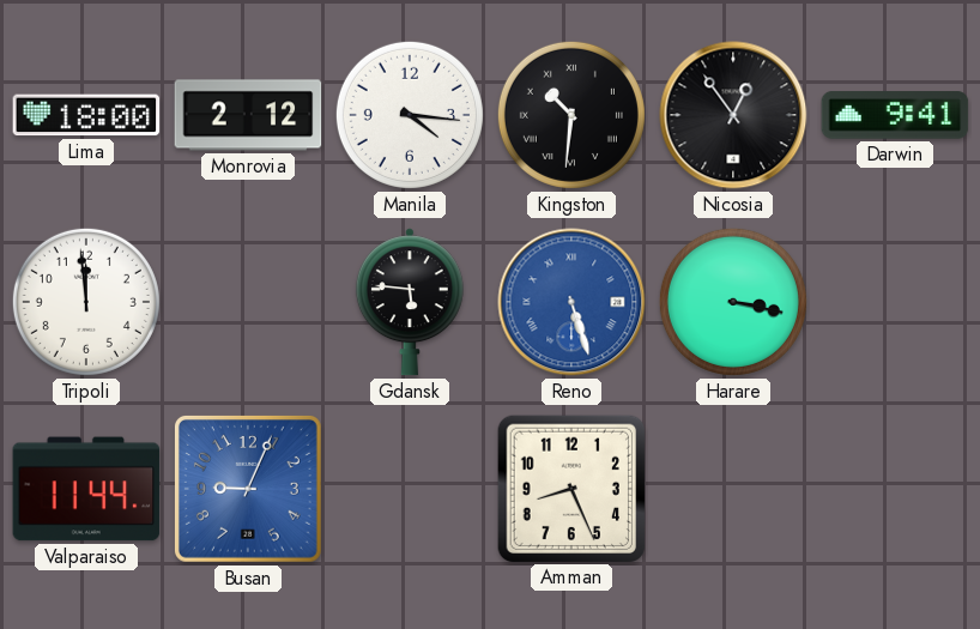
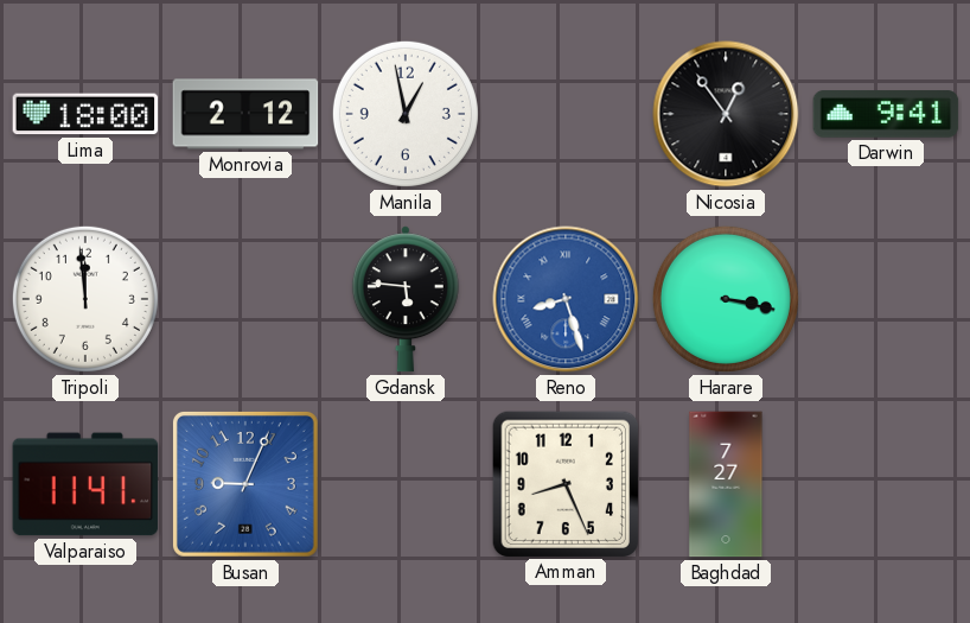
Manila: 4:16 -> 12:58
Kingston: 10:31 -> none
Reno: 5:27 -> 8:27
Valparaiso: 11:44 -> 11:41
Baghdad: none -> 7:27
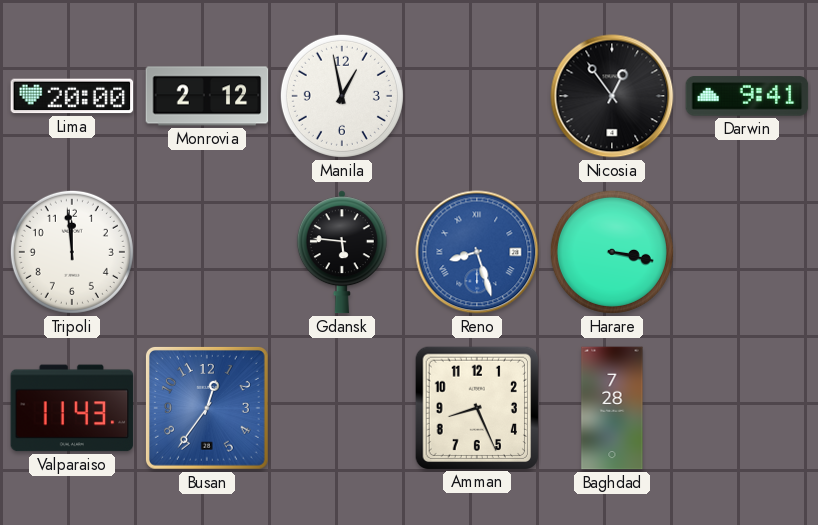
Lima: 18:00 -> 20:00
Valparaiso: 11:41 -> 11:43
Busan: 9:04 -> 12:36
Baghdad: 7:27 -> 7:28
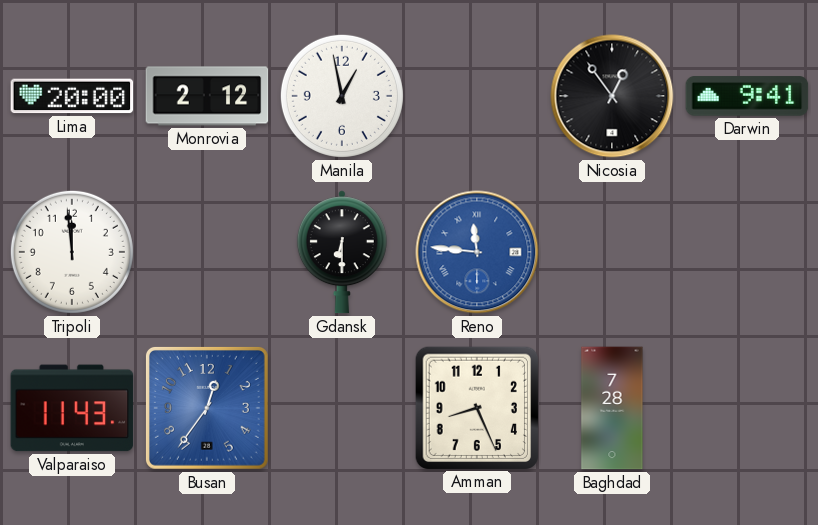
Gdansk: 5:46 -> 6:30
Reno: 8:27 -> 11:46
Harare: 3:17 -> none
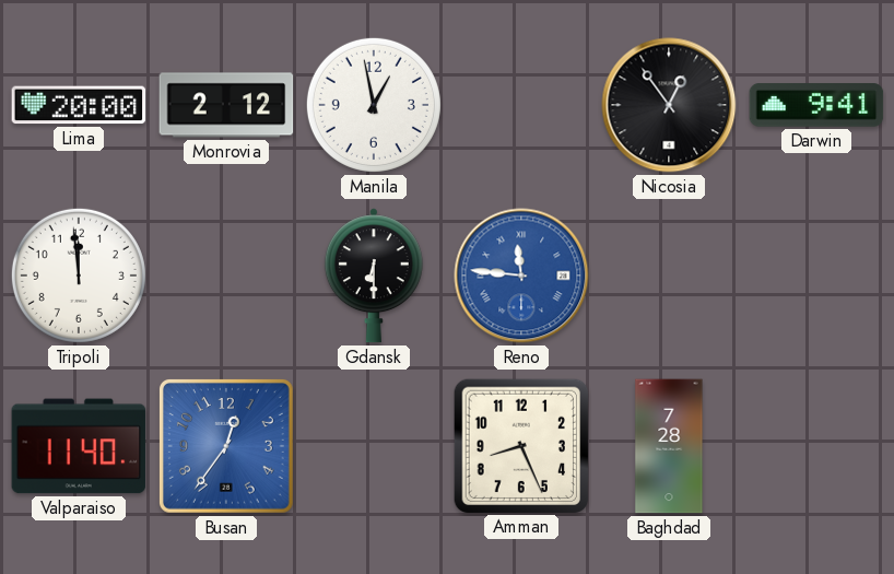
Valparaiso: 11:43 -> 11:40
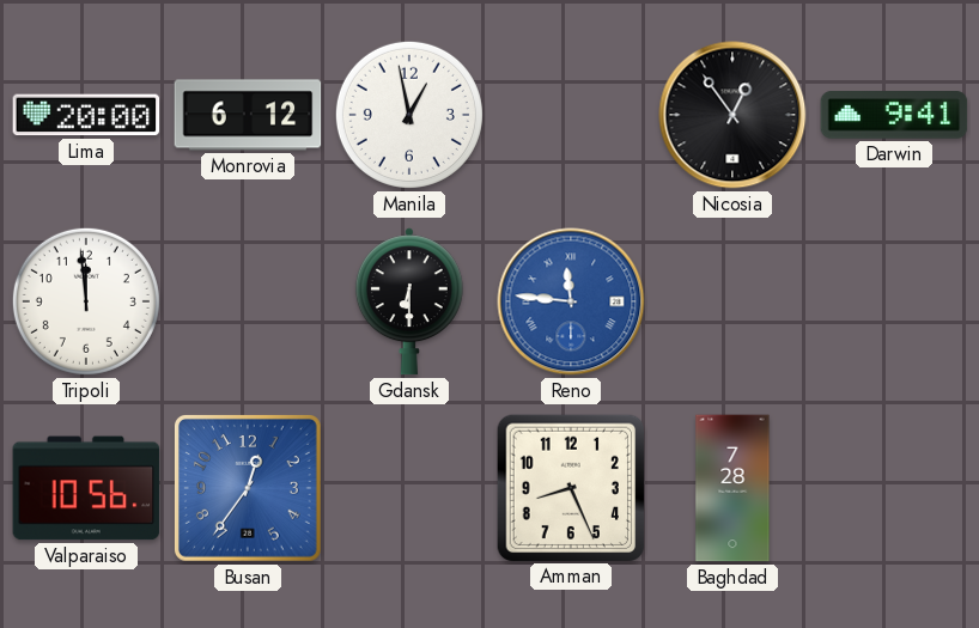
Monrovia: 2:12 -> 6:12
Valparaiso: 11:40 -> 10:56
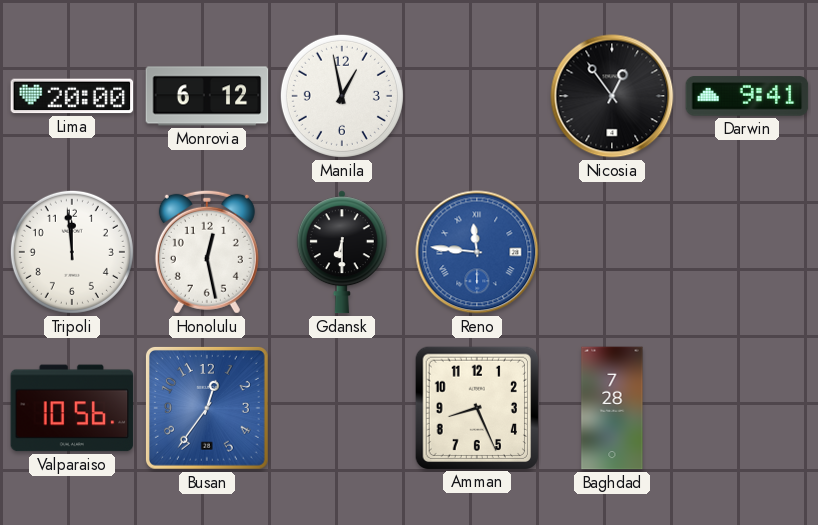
Honolulu: none -> 12:28
